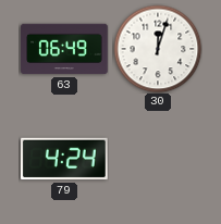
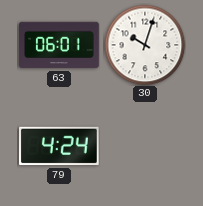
63: 06:49 -> 06:01
30: 12:03 -> 10:03
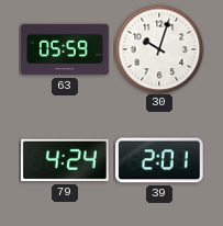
63: 06:01 -> 05:59
39: none -> 2:01
